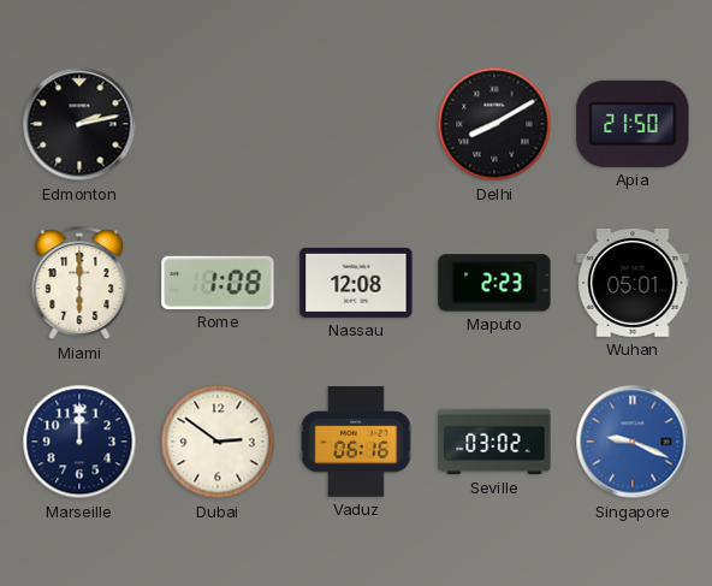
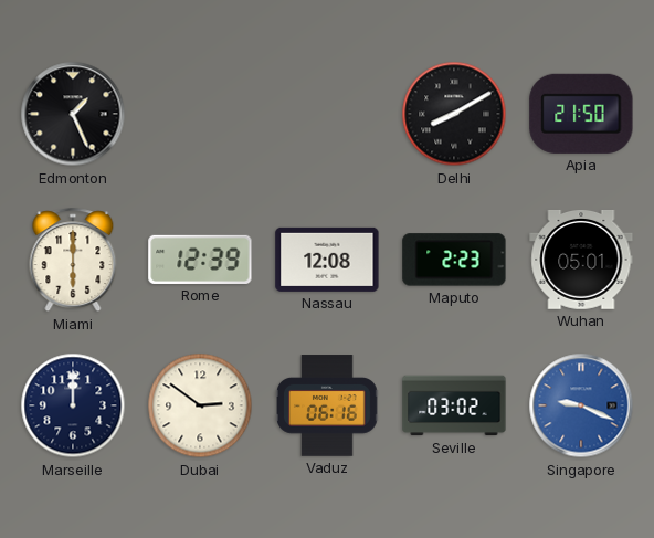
Edmonton: 2:13 -> 1:26
Rome: 1:08 -> 12:39
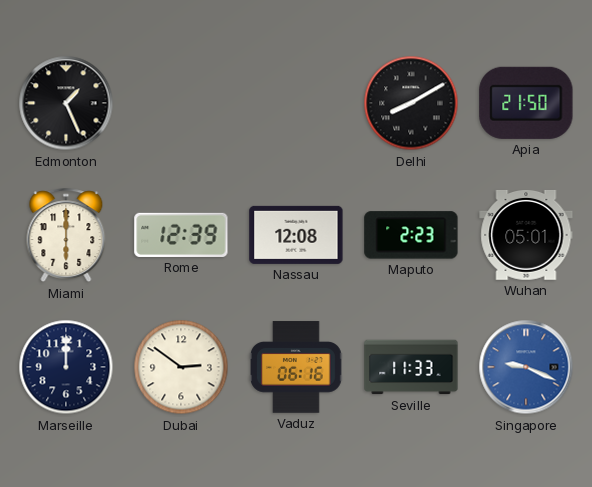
Seville: 03:02 -> 11:33
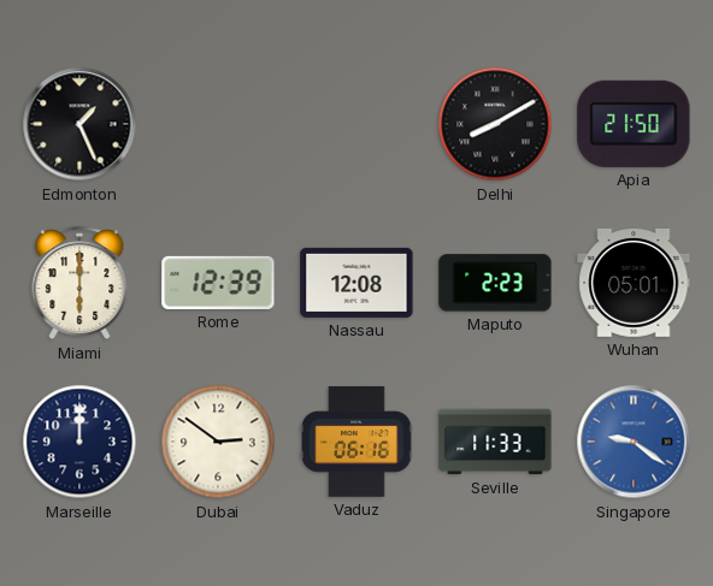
Singapore: 9:19 -> 9:21
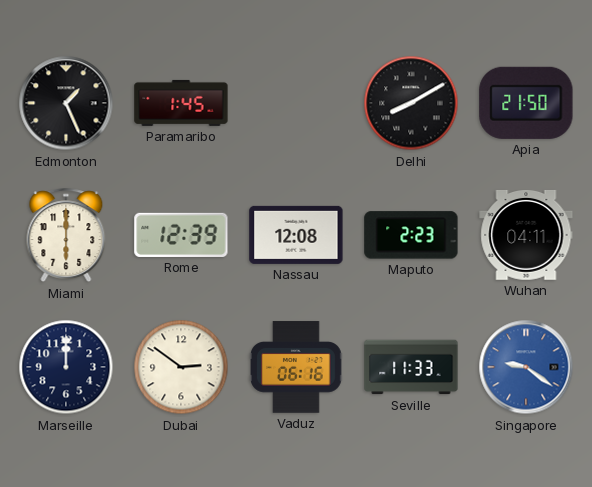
Paramaribo: none -> 1:45
Wuhan: 05:01 -> 04:11
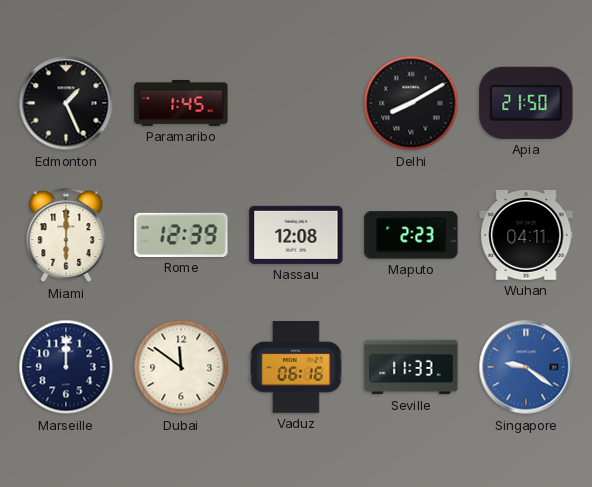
Dubai: 2:51 -> 11:51
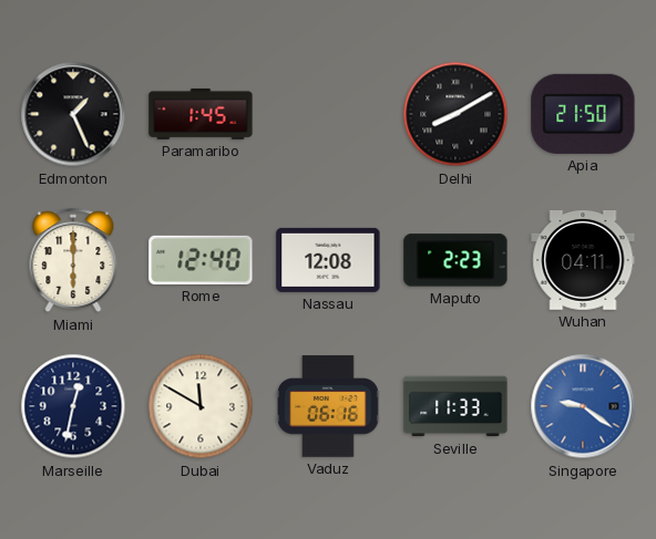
Rome: 12:39 -> 12:40
Marseille: 12:00 -> 12:32
Dubai: 11:51 -> 11:50
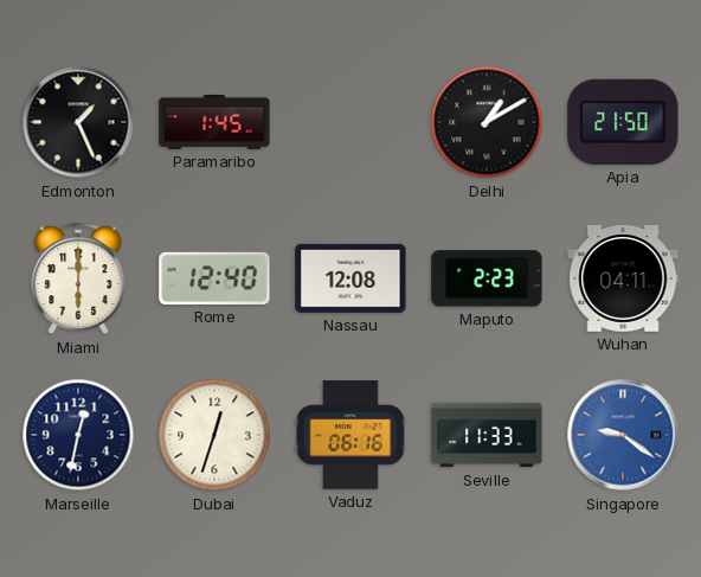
Delhi: 8:10 -> 1:10
Dubai: 11:50 -> 12:33
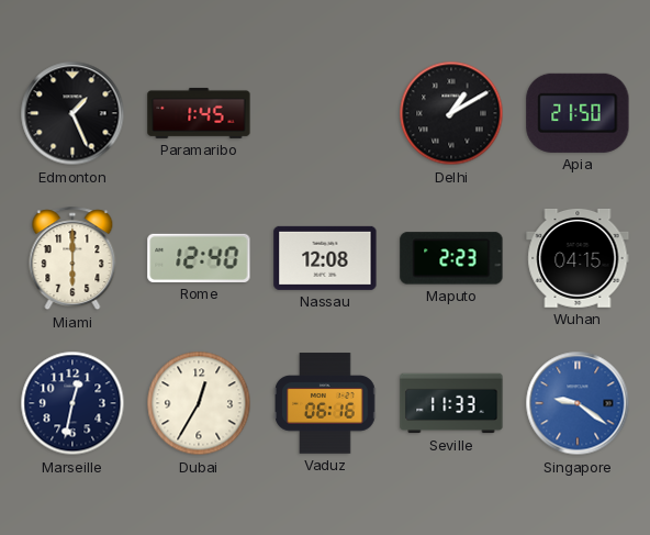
Wuhan: 04:11 -> 04:15
Dubai: 12:33 -> 12:35
